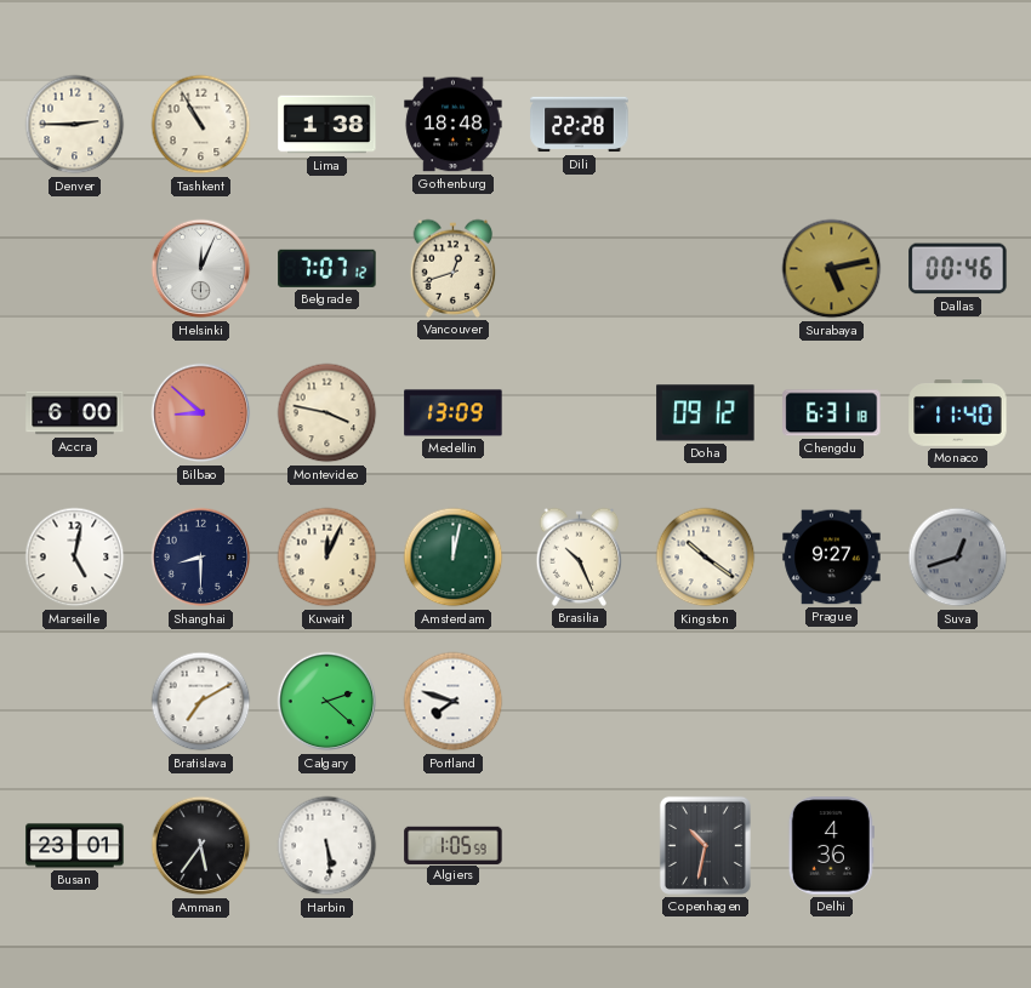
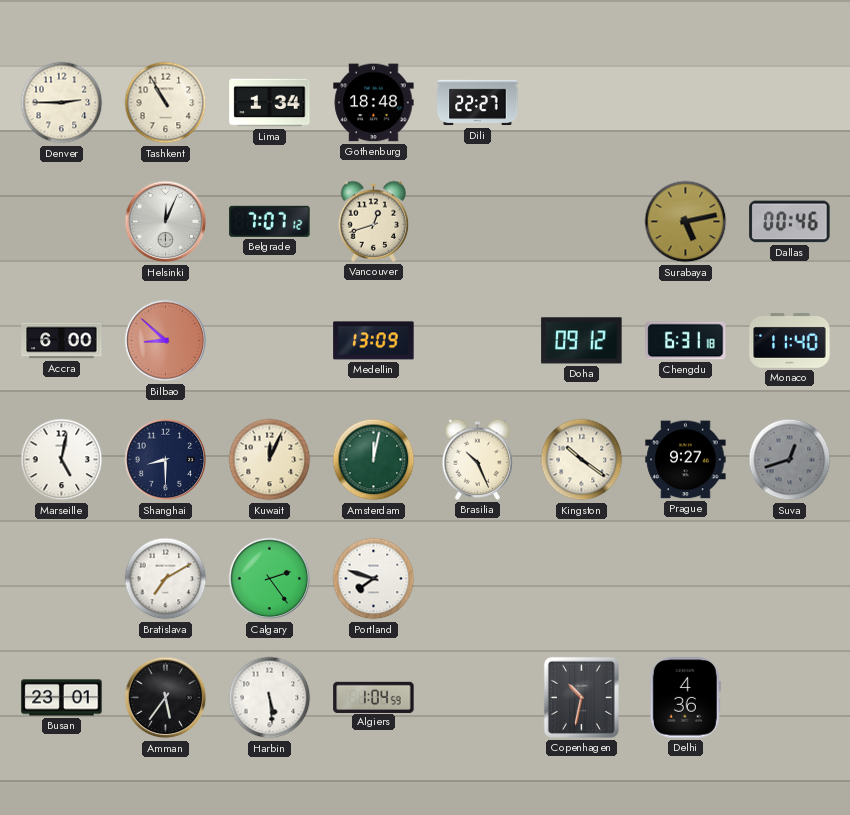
Lima: 1:38 -> 1:34
Dili: 22:28 -> 22:27
Montevideo: 3:47 -> none
Calgary: 2:22 -> 2:24
Algiers: 1:05 -> 1:04
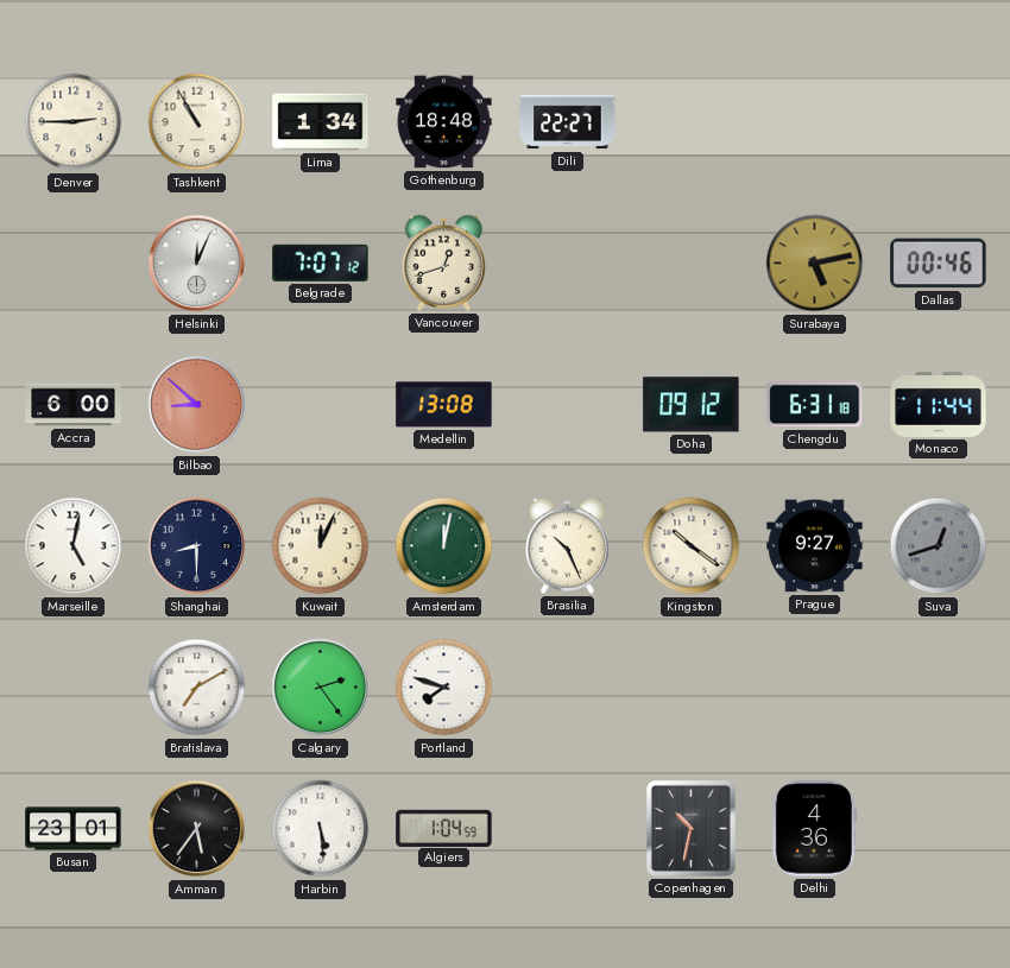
Medellin: 13:09 -> 13:08
Monaco: 11:40 -> 11:44
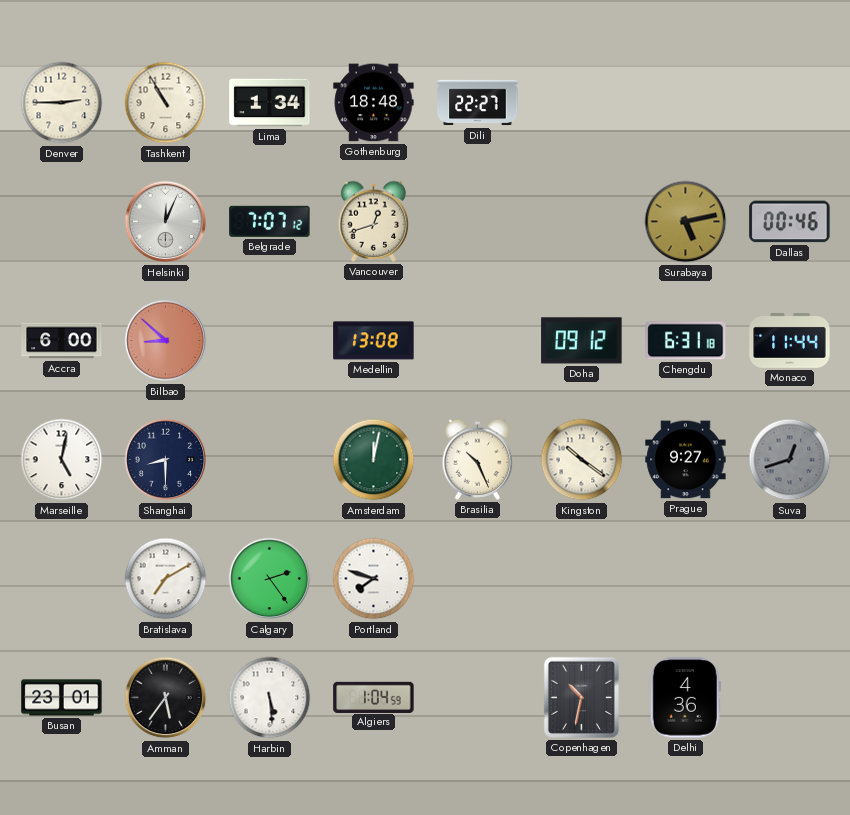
Kuwait: 12:04 -> none
